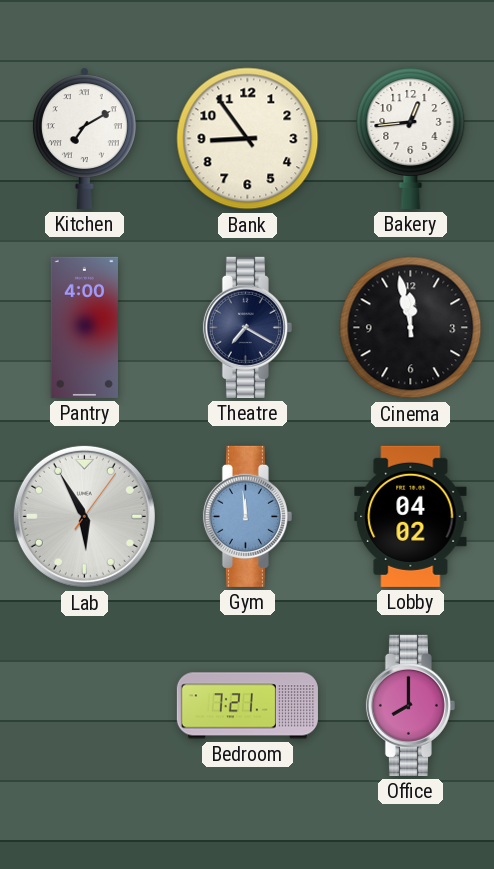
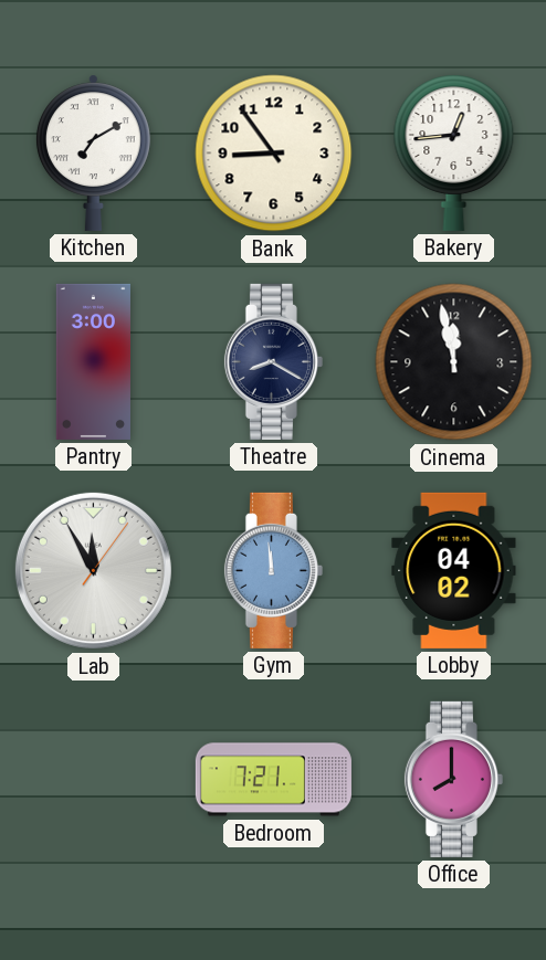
Pantry: 4:00 -> 3:00
Theatre: 7:20 -> 8:20
Lab: 5:55 -> 11:55
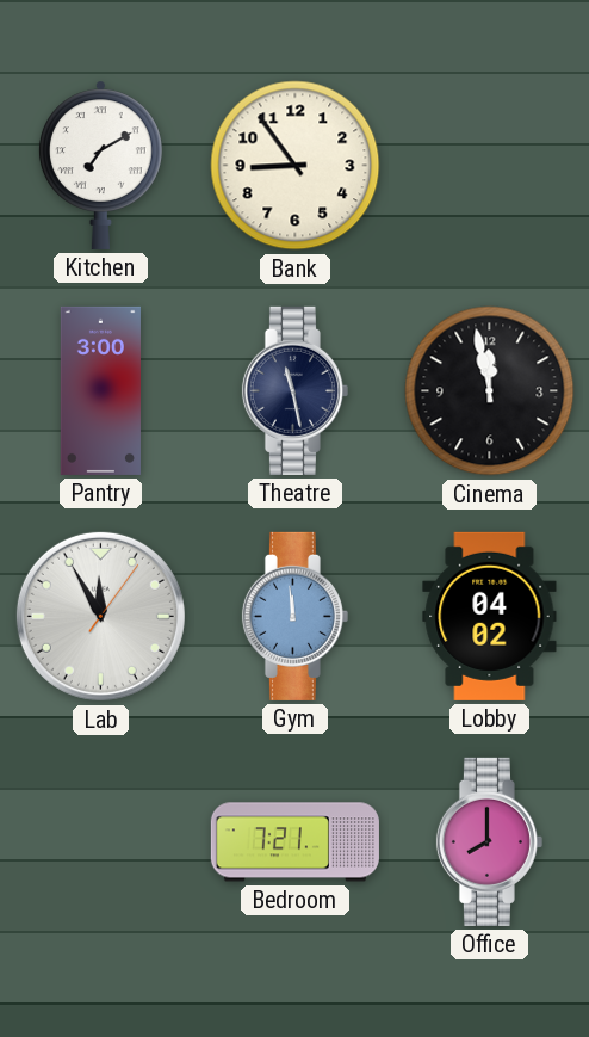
Bakery: 12:44 -> none
Theatre: 8:20 -> 11:28
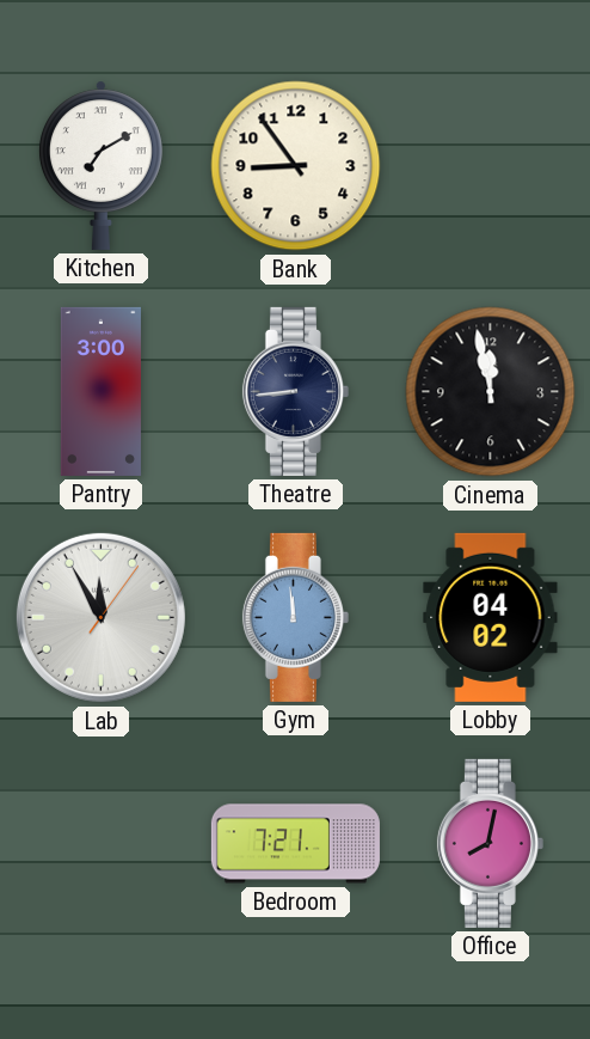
Theatre: 11:28 -> 8:44
Office: 8:00 -> 8:02
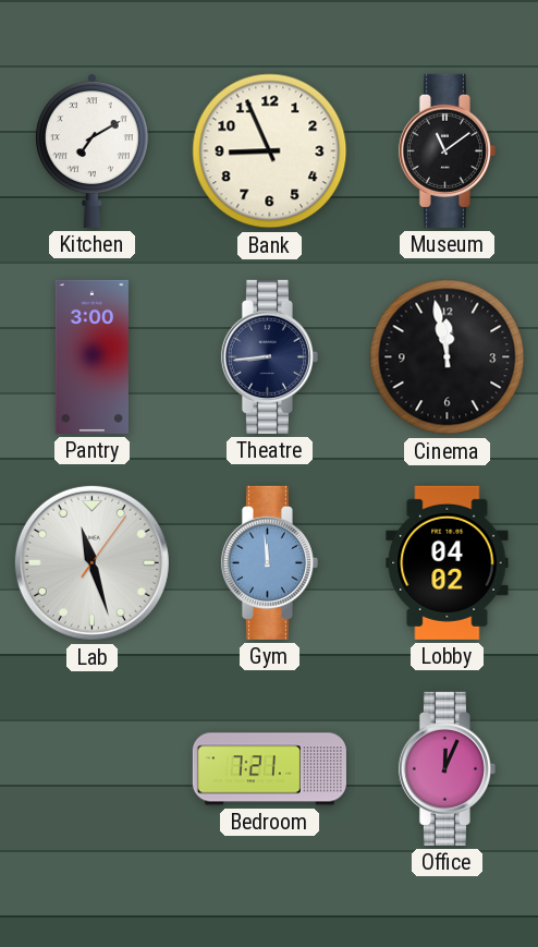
Bank: 8:54 -> 8:56
Museum: none -> 11:09
Lab: 11:55 -> 11:27
Office: 8:02 -> 12:04
